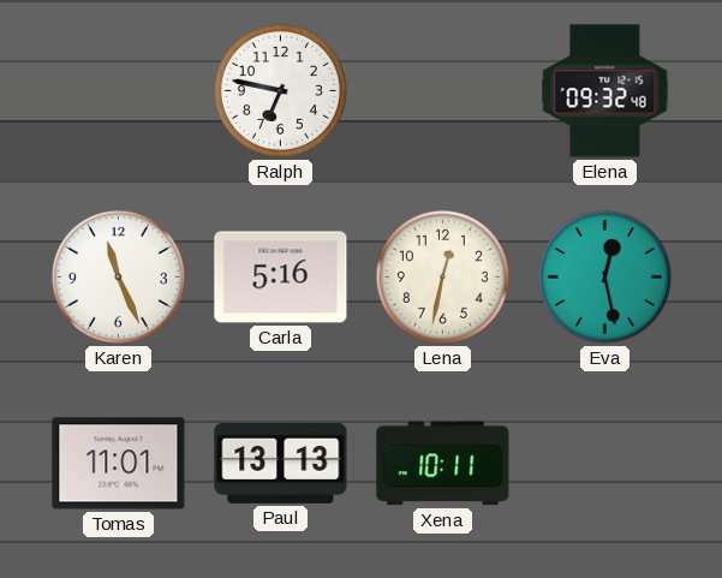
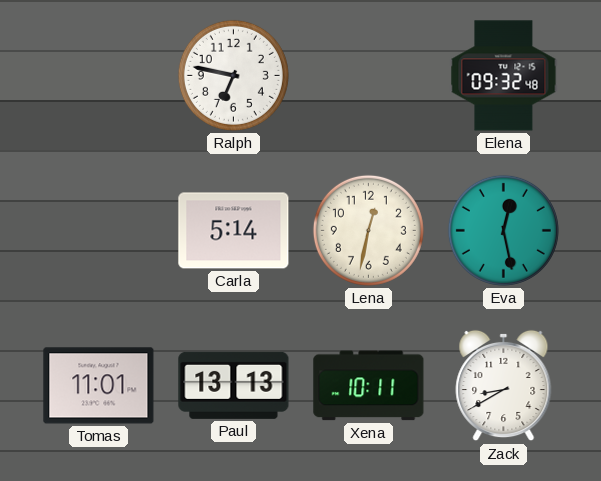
Karen: 11:26 -> none
Carla: 5:16 -> 5:14
Zack: none -> 8:40
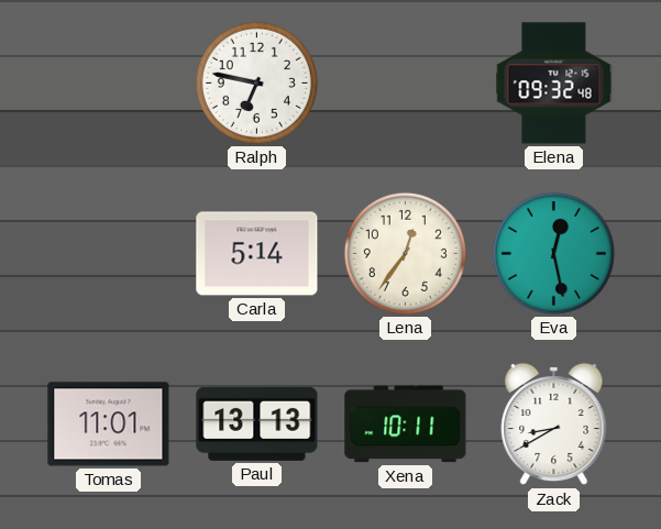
Lena: 12:32 -> 12:36
